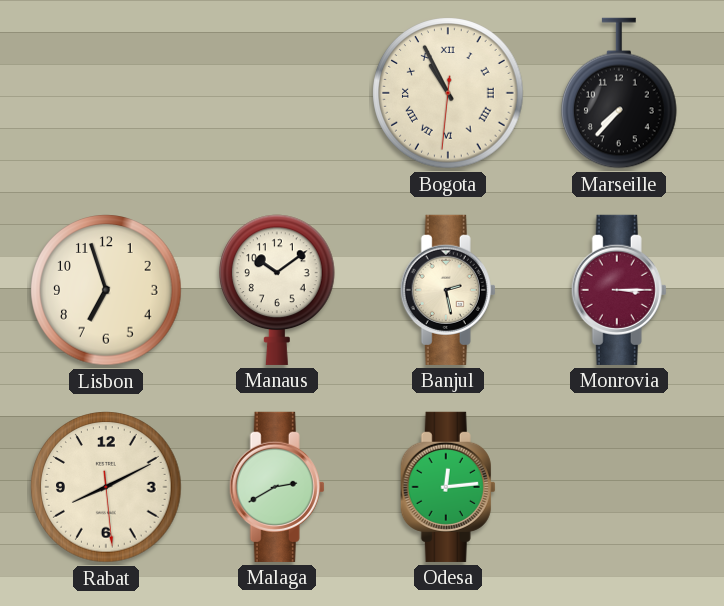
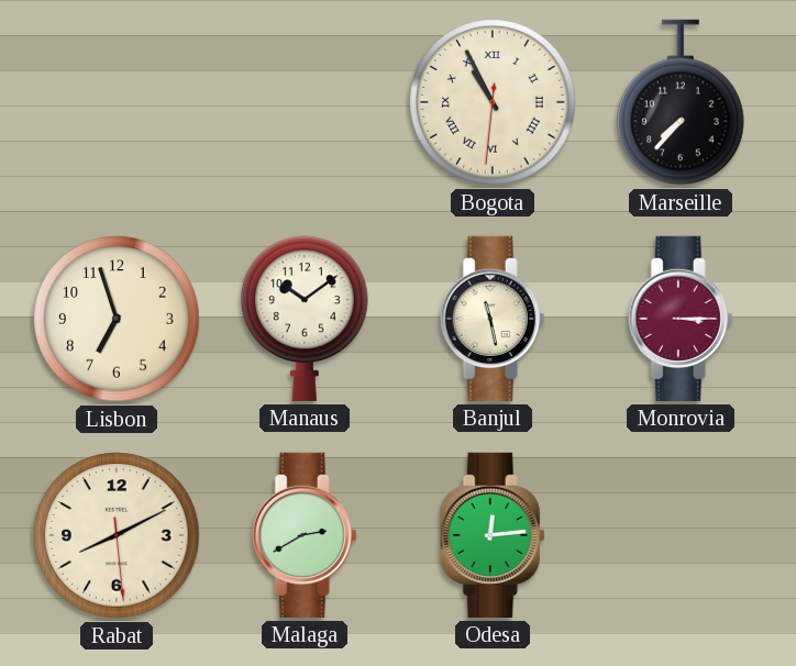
Banjul: 2:28 -> 11:28
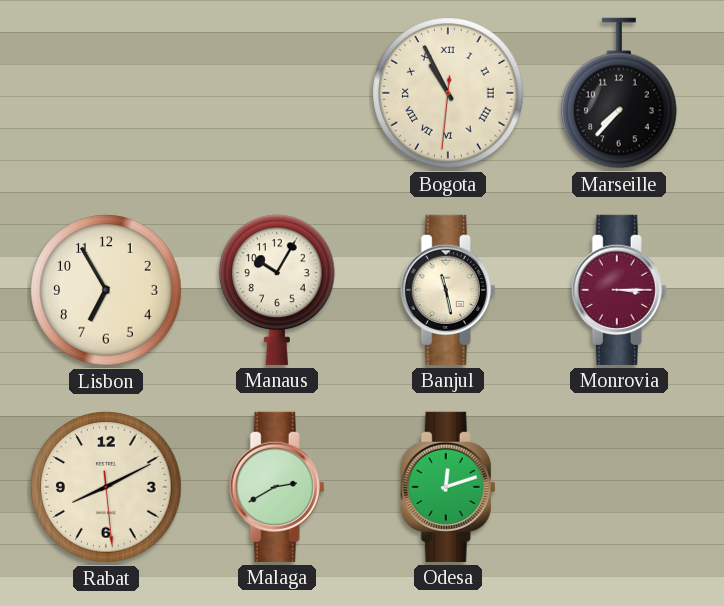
Lisbon: 6:57 -> 6:55
Manaus: 10:09 -> 10:05
Odesa: 12:14 -> 12:12
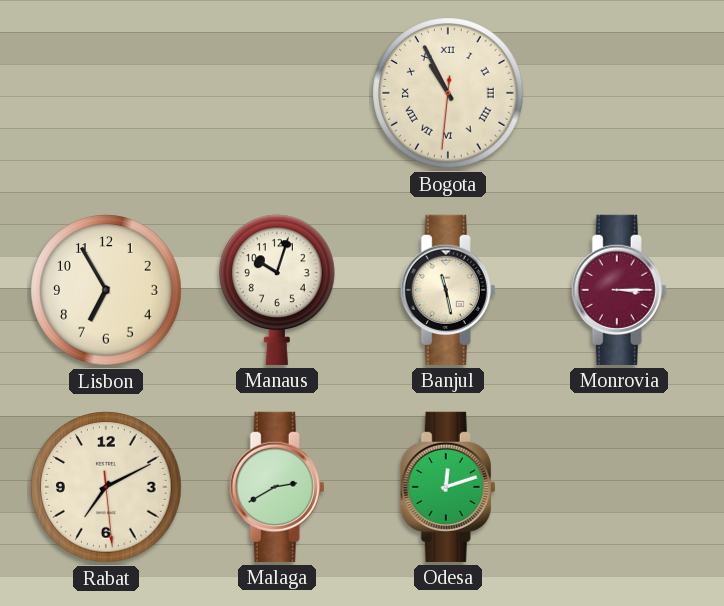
Marseille: 7:37 -> none
Manaus: 10:05 -> 10:03
Rabat: 8:10 -> 7:10
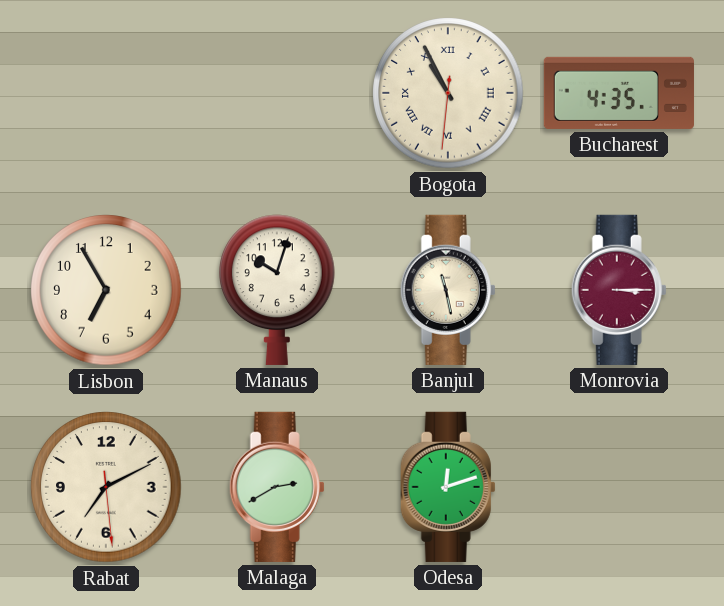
Bucharest: none -> 4:35
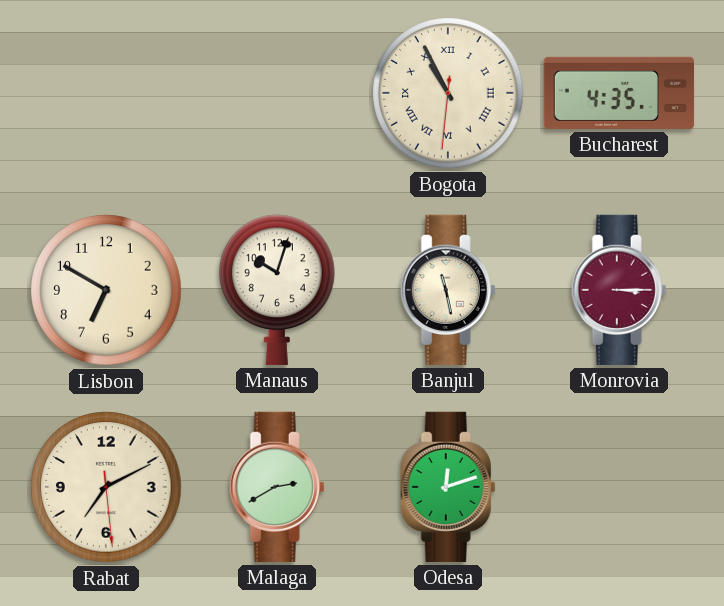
Lisbon: 6:55 -> 6:50
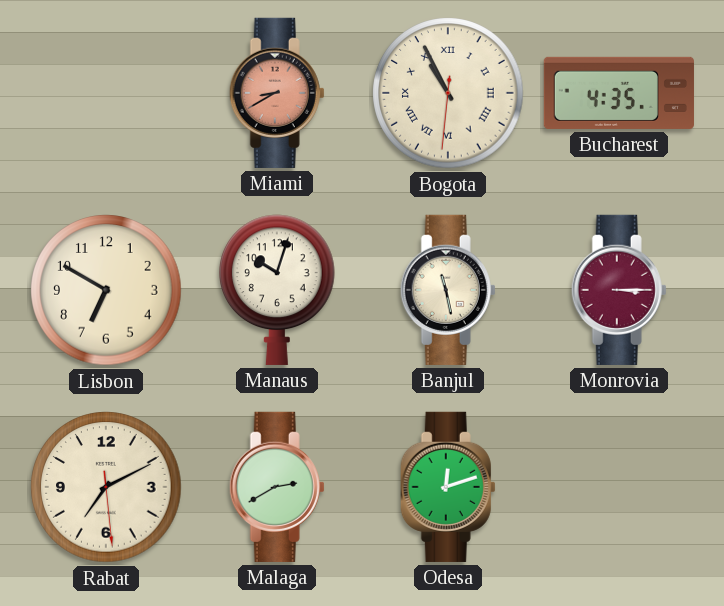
Miami: none -> 8:40
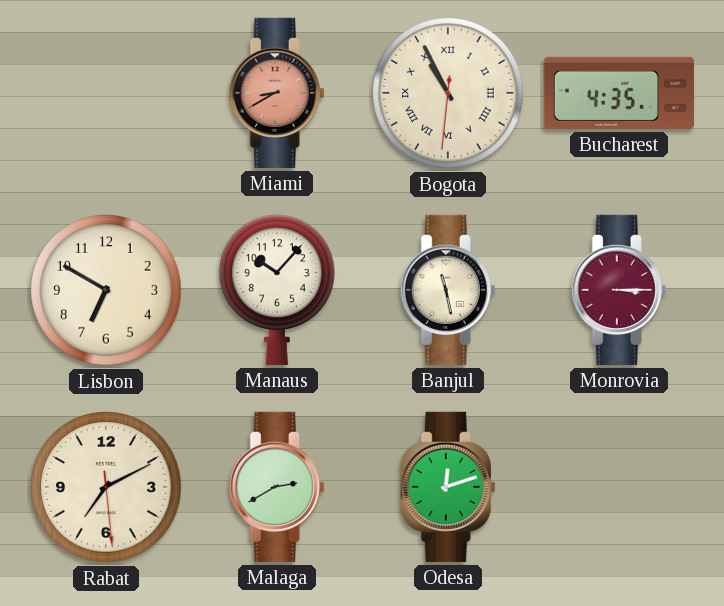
Manaus: 10:03 -> 10:07
